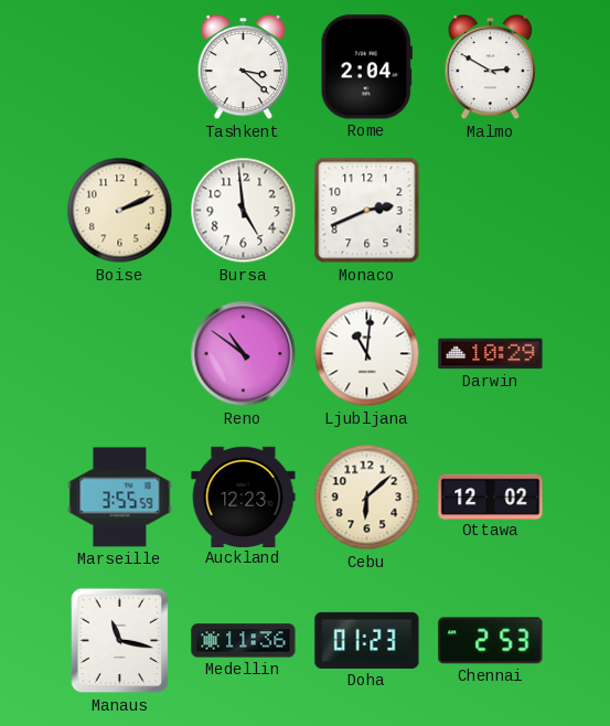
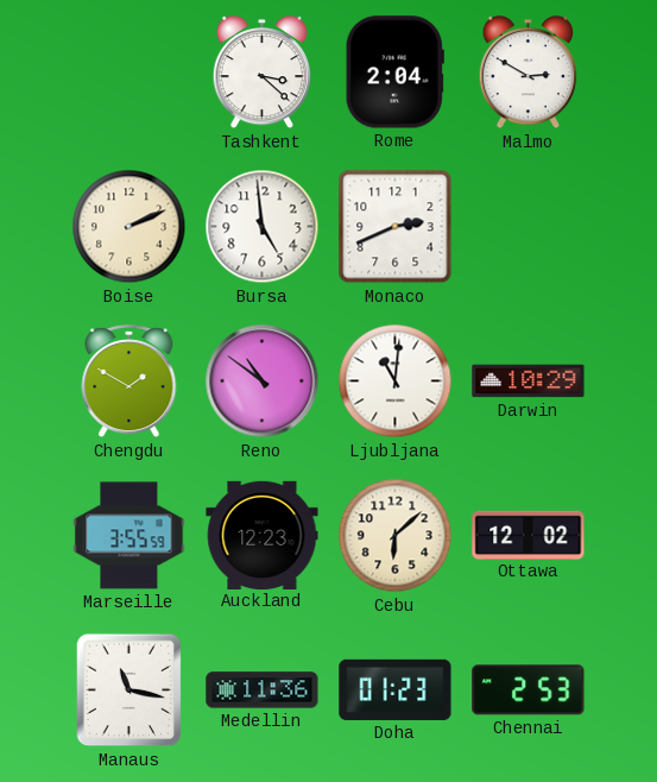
Chengdu: none -> 1:50
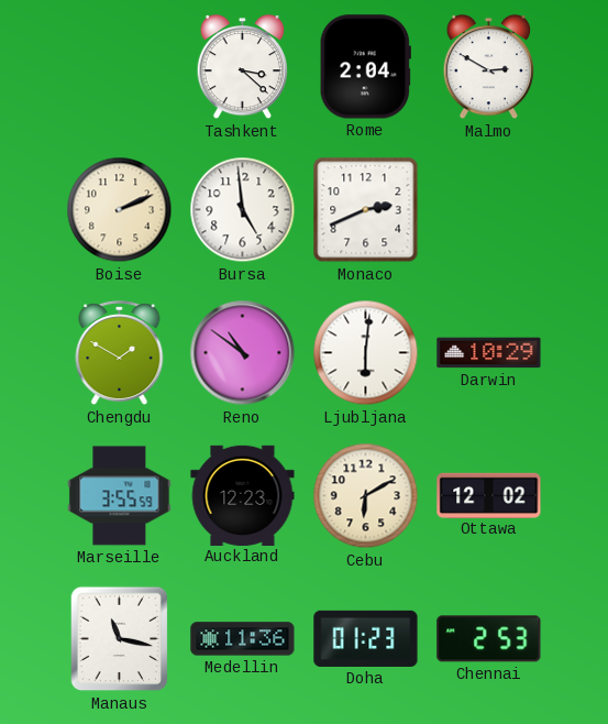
Ljubljana: 11:01 -> 6:01
Cebu: 6:08 -> 6:10
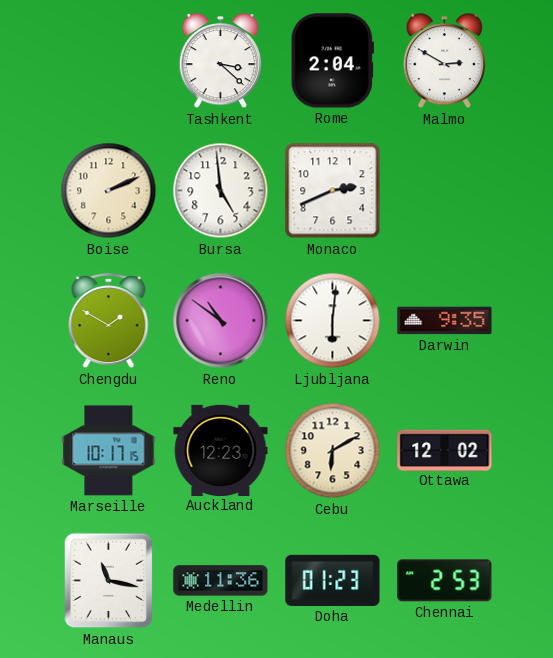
Darwin: 10:29 -> 9:35
Marseille: 3:55 -> 10:17
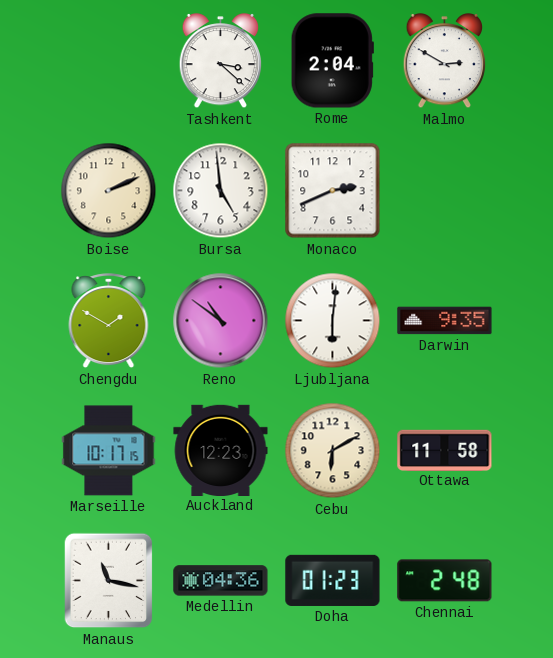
Ottawa: 12:02 -> 11:58
Medellin: 11:36 -> 04:36
Chennai: 2:53 -> 2:48
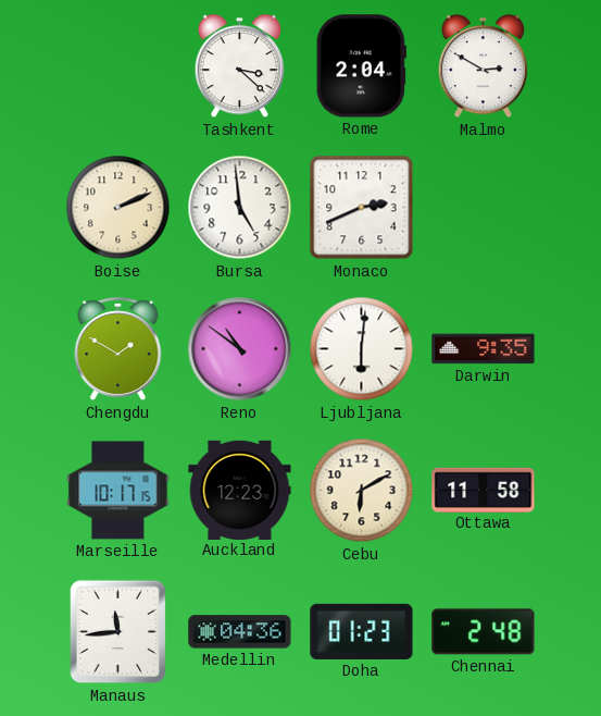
Manaus: 11:17 -> 11:44
